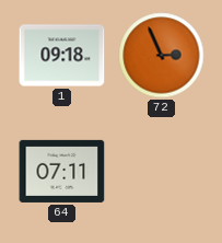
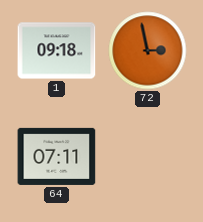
72: 2:56 -> 2:58
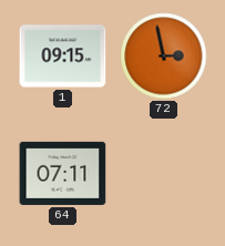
1: 09:18 -> 09:15
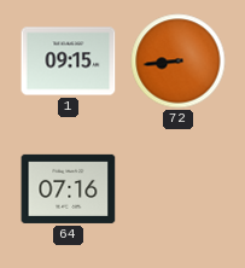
72: 2:58 -> 8:44
64: 07:11 -> 07:16
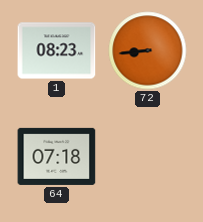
1: 09:15 -> 08:23
64: 07:16 -> 07:18
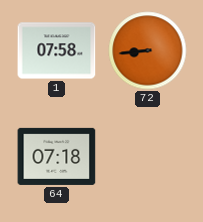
1: 08:23 -> 07:58
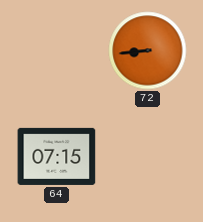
1: 07:58 -> none
64: 07:18 -> 07:15
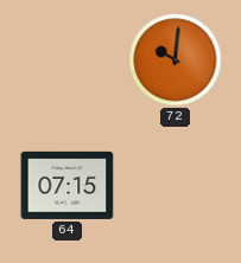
72: 8:44 -> 10:01
